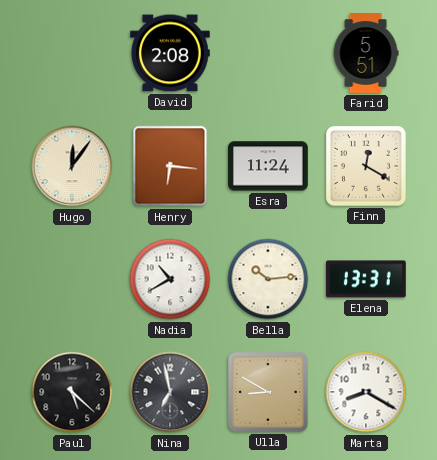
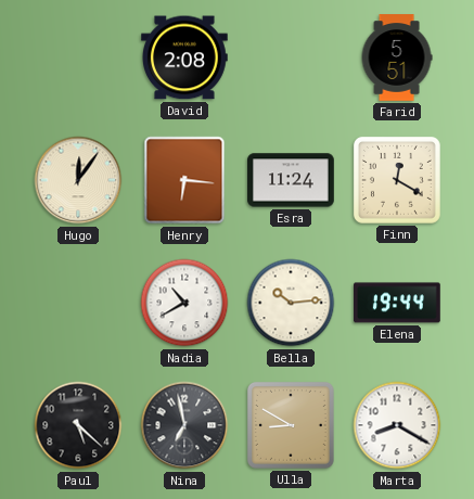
Elena: 13:31 -> 19:44
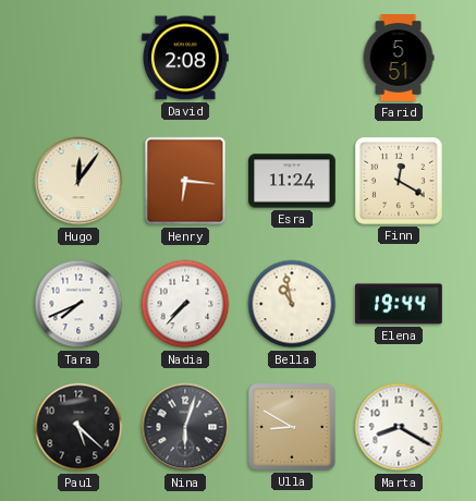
Tara: none -> 7:41
Nadia: 10:40 -> 7:37
Bella: 10:14 -> 10:58
Nina: 6:58 -> 6:03
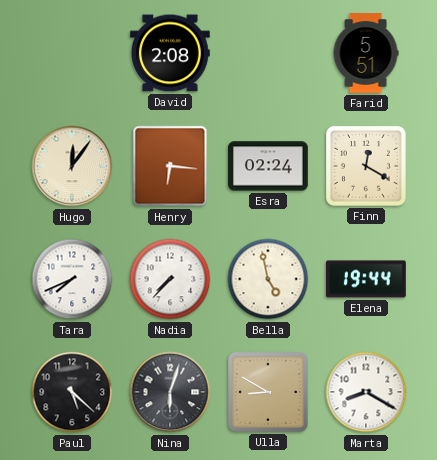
Esra: 11:24 -> 02:24
Bella: 10:58 -> 4:58
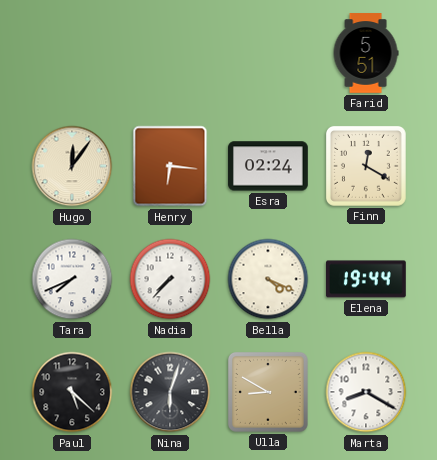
David: 2:08 -> none
Bella: 4:58 -> 4:19
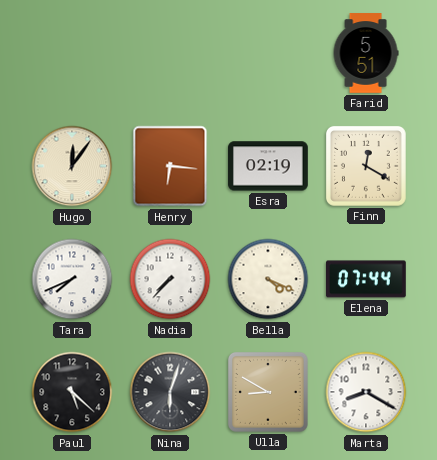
Esra: 02:24 -> 02:19
Elena: 19:44 -> 07:44
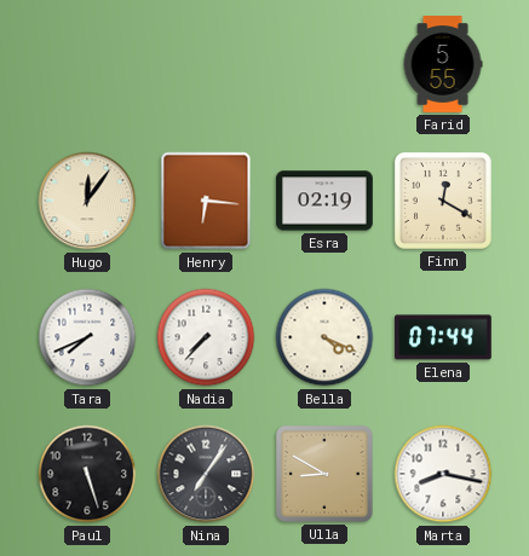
Farid: 5:51 -> 5:55
Paul: 5:22 -> 5:27
Nina: 6:03 -> 7:06
Marta: 8:20 -> 8:17
